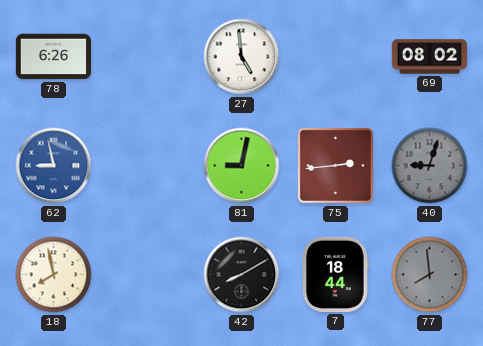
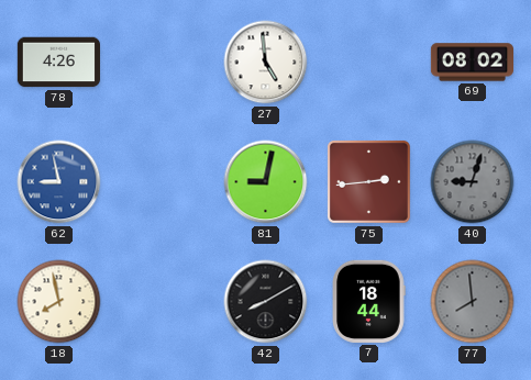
78: 6:26 -> 4:26
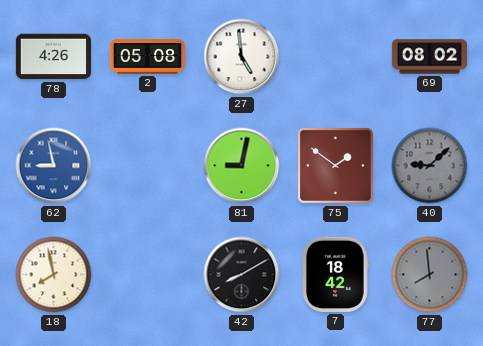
2: none -> 05:08
75: 2:44 -> 1:51
40: 9:03 -> 9:08
7: 18:44 -> 18:42
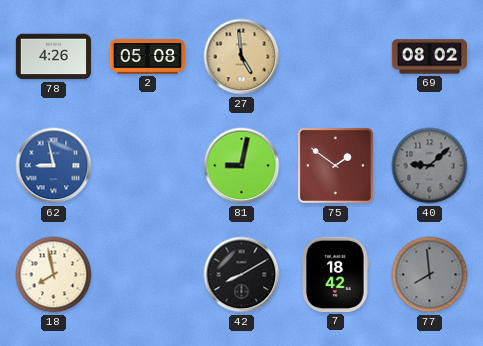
27 dial: white -> champagne
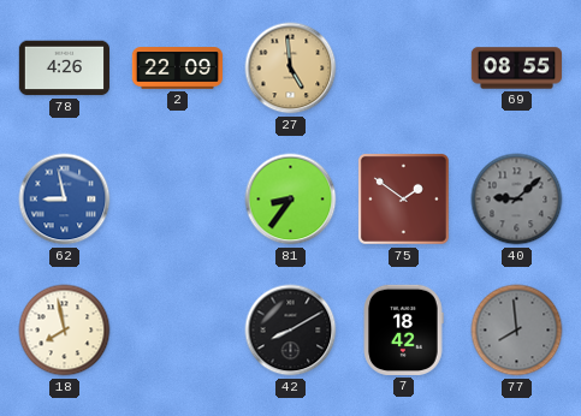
2: 05:08 -> 22:09
69: 08:02 -> 08:55
81: 9:02 -> 8:36
